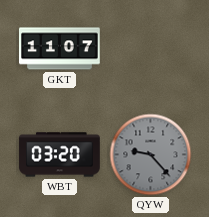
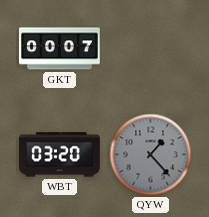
GKT: 11:07 -> 00:07
QYW: 9:23 -> 1:23
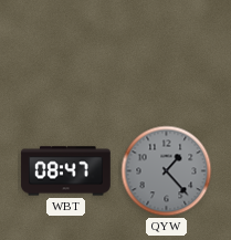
GKT: 00:07 -> none
WBT: 03:20 -> 08:47
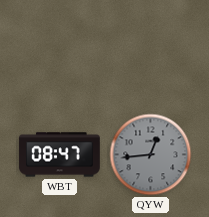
QYW: 1:23 -> 12:44
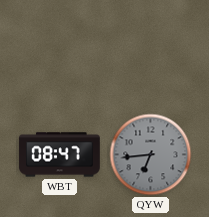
QYW: 12:44 -> 6:44
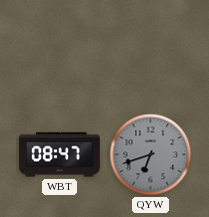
QYW: 6:44 -> 6:42
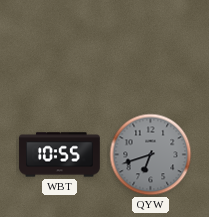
WBT: 08:47 -> 10:55
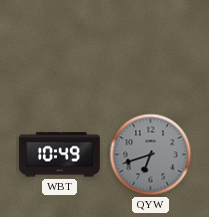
WBT: 10:55 -> 10:49
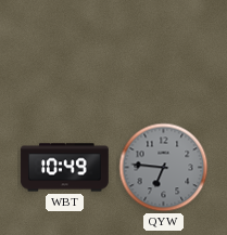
QYW: 6:42 -> 6:46
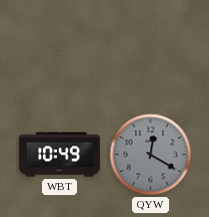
QYW: 6:46 -> 12:20
